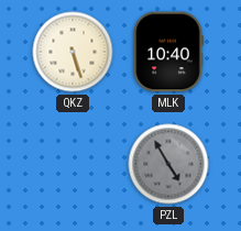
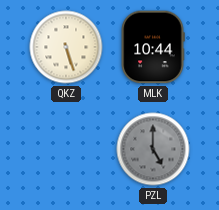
MLK: 10:40 -> 10:44
PZL: 4:55 -> 5:00
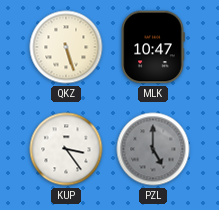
MLK: 10:44 -> 10:47
KUP: none -> 3:24
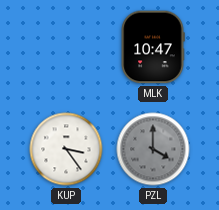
QKZ: 5:27 -> none
PZL: 5:00 -> 4:00
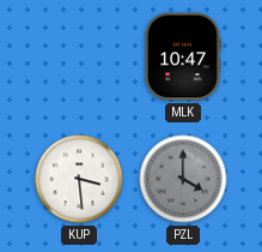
KUP: 3:24 -> 3:29
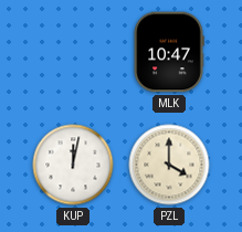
KUP: 3:29 -> 12:02
PZL dial: grey -> cream
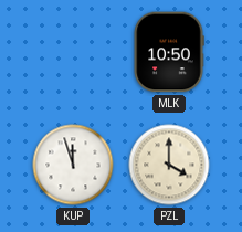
MLK: 10:47 -> 10:50
KUP: 12:02 -> 11:57
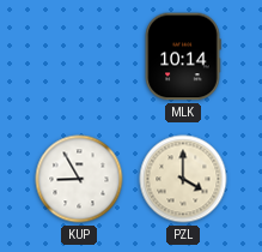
MLK: 10:50 -> 10:14
KUP: 11:57 -> 8:55
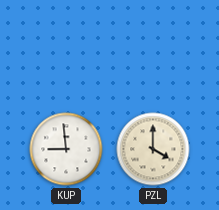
MLK: 10:14 -> none
KUP: 8:55 -> 8:59
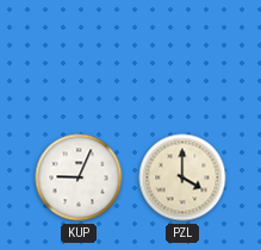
KUP: 8:59 -> 9:04
